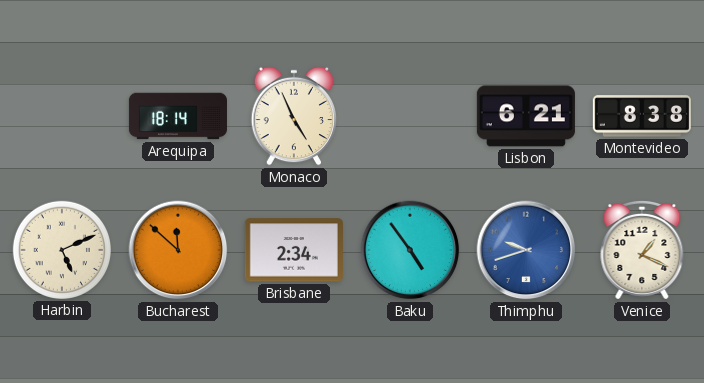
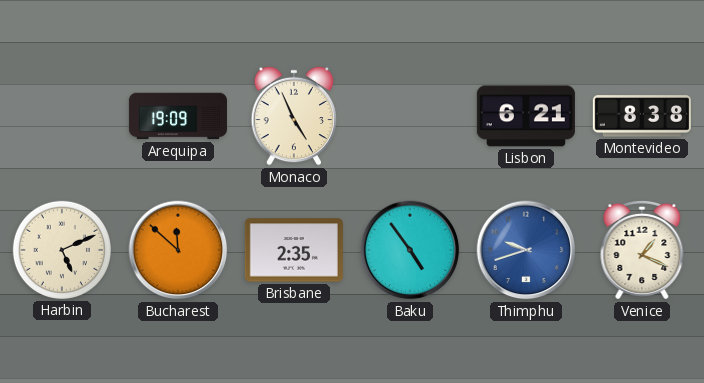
Arequipa: 18:14 -> 19:09
Brisbane: 2:34 -> 2:35
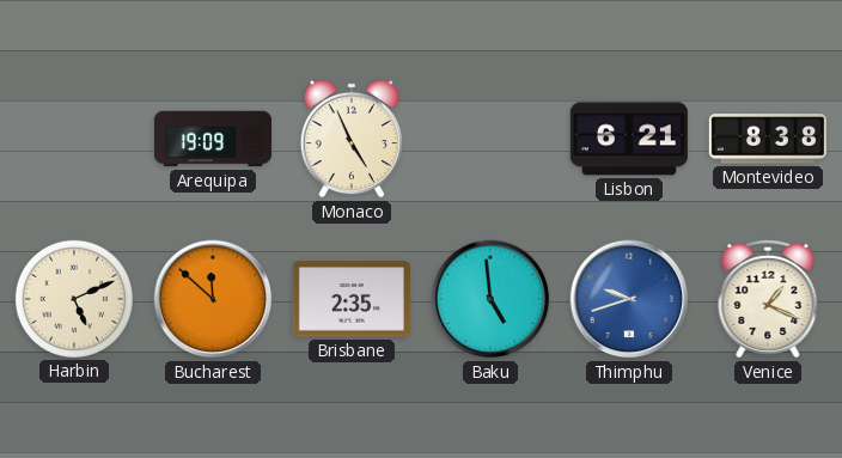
Baku: 4:54 -> 4:59
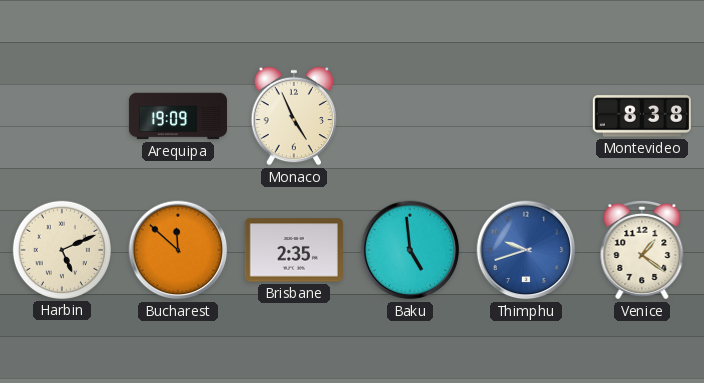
Lisbon: 6:21 -> none
Venice: 1:19 -> 1:21
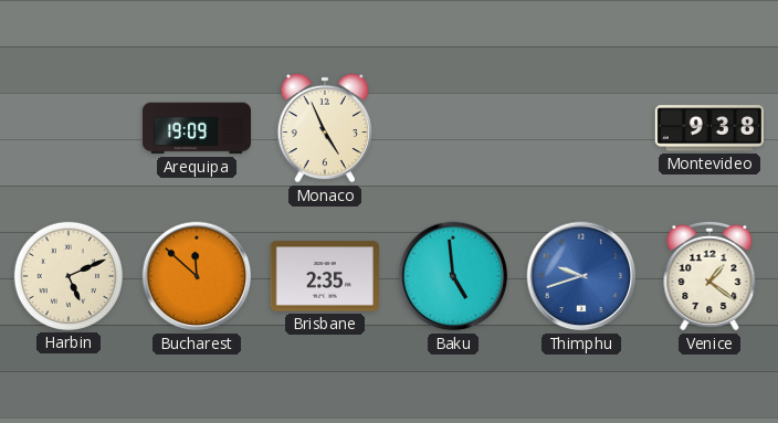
Montevideo: 8:38 -> 9:38
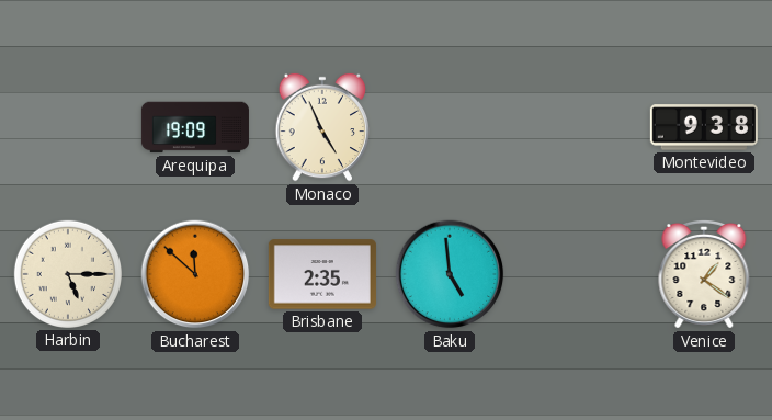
Harbin: 5:11 -> 5:15
Thimphu: 9:42 -> none
